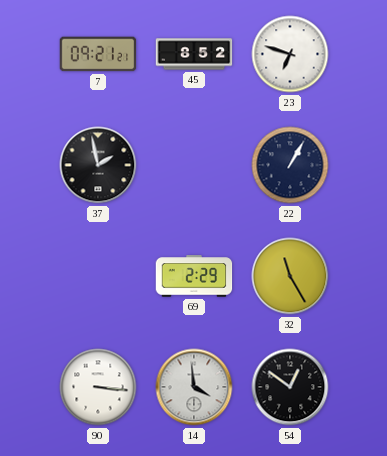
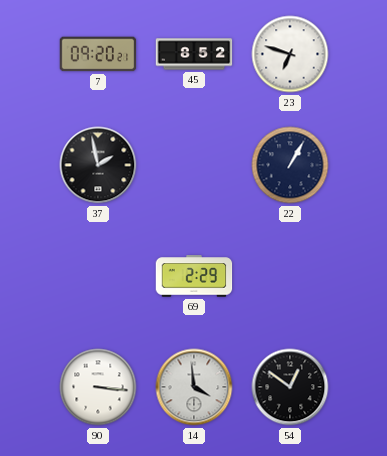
7: 09:21 -> 09:20
32: 11:25 -> none
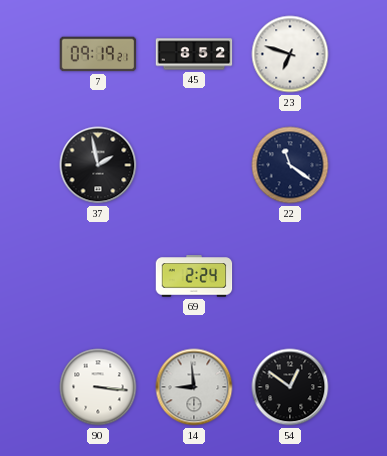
7: 09:20 -> 09:19
22: 1:05 -> 11:21
69: 2:29 -> 2:24
14: 3:59 -> 8:59
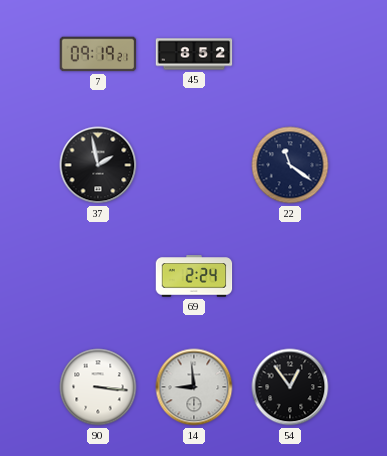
23: 6:48 -> none
54: 12:51 -> 12:54
